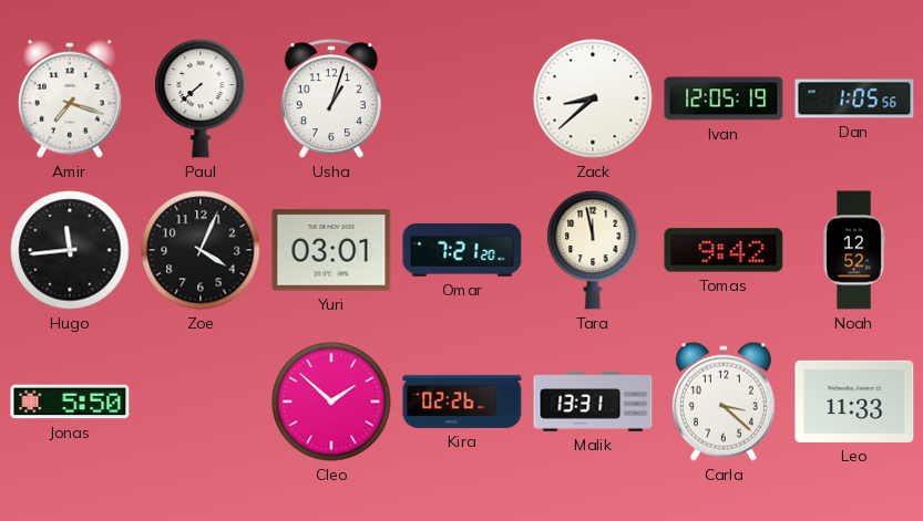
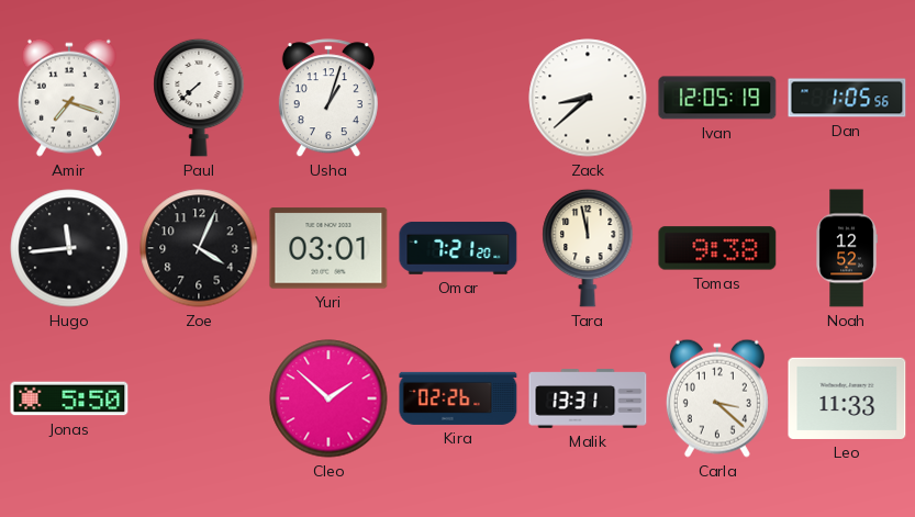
Tomas: 9:42 -> 9:38
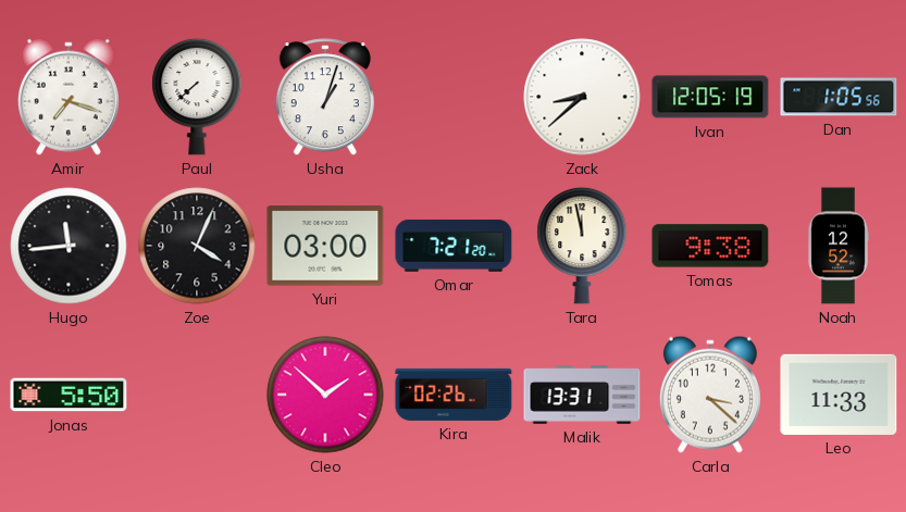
Yuri: 03:01 -> 03:00
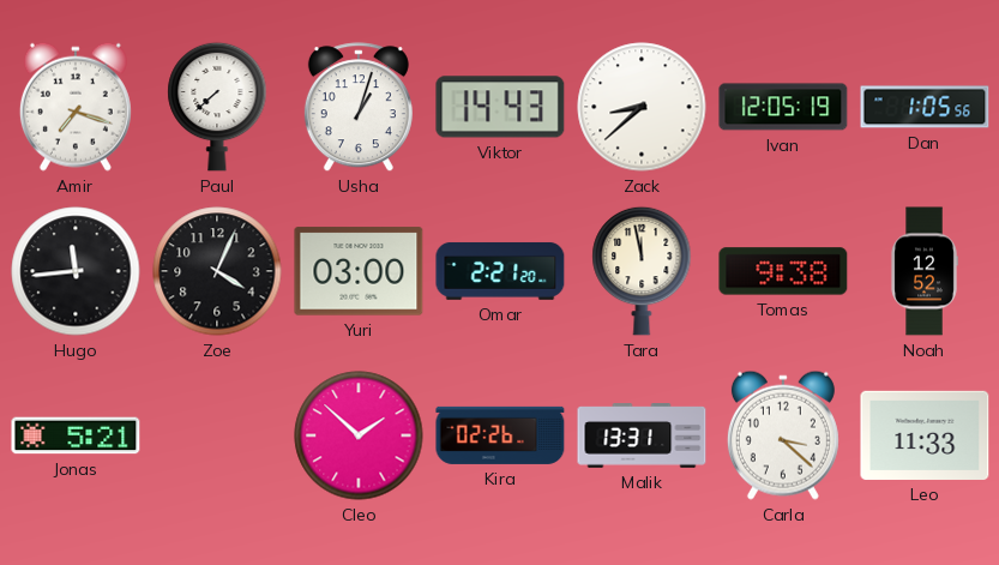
Viktor: none -> 14:43
Omar: 7:21 -> 2:21
Jonas: 5:50 -> 5:21
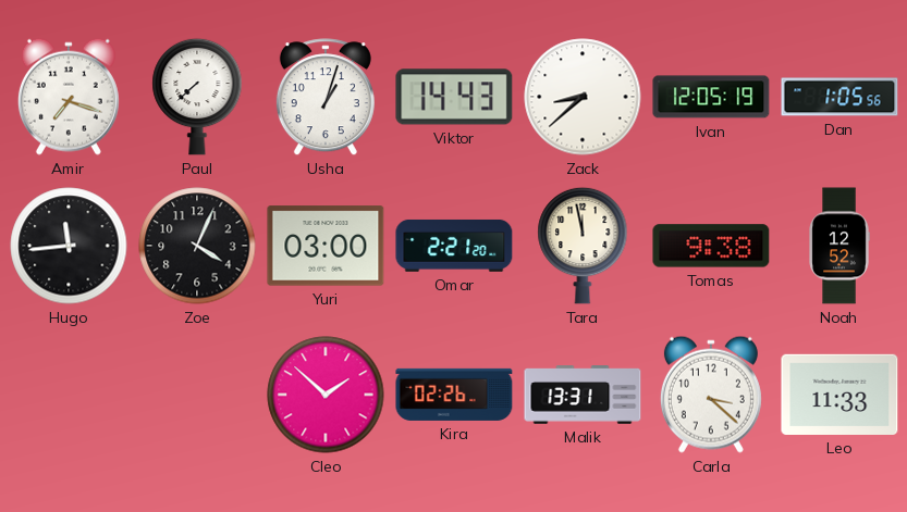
Jonas: 5:21 -> none
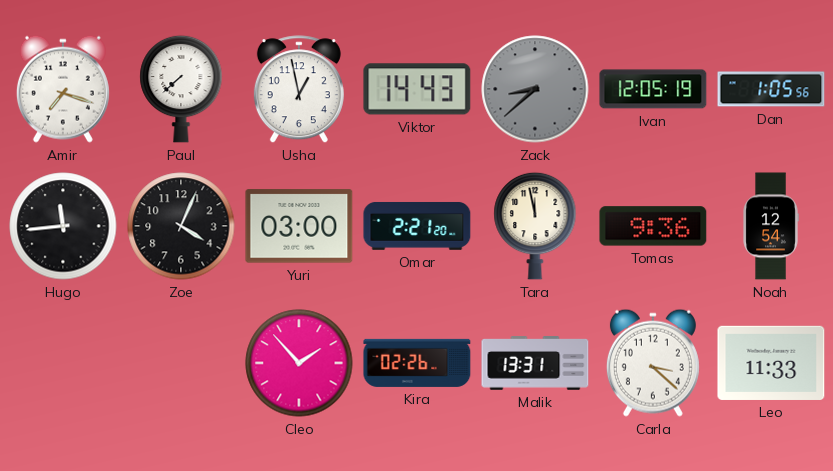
Usha: 1:03 -> 12:58
Zack dial: white -> grey
Tomas: 9:38 -> 9:36
Noah: 12:52 -> 12:54
Cleo: 1:52 -> 1:53
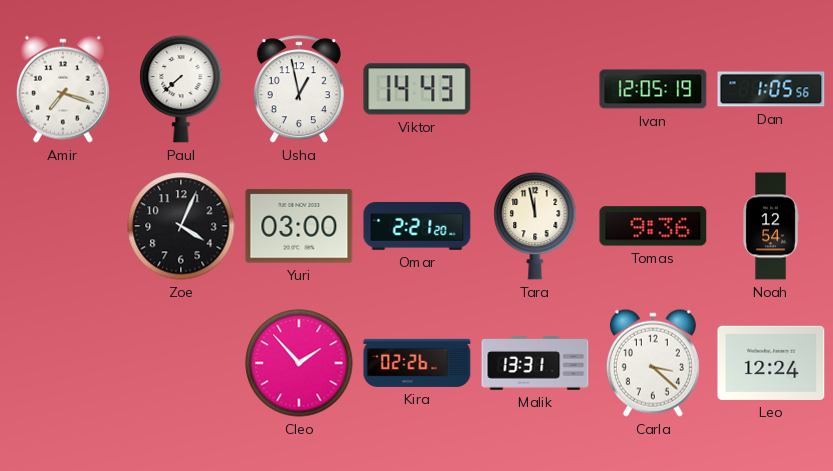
Zack: 8:38 -> none
Hugo: 11:44 -> none
Leo: 11:33 -> 12:24
